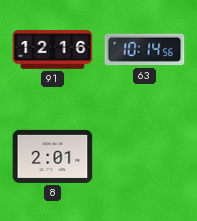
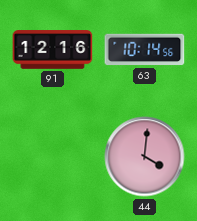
8: 2:01 -> none
44: none -> 4:01
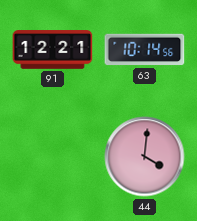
91: 12:16 -> 12:21
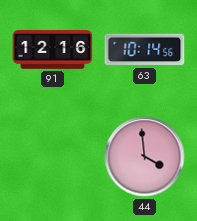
91: 12:21 -> 12:16
44: 4:01 -> 3:59
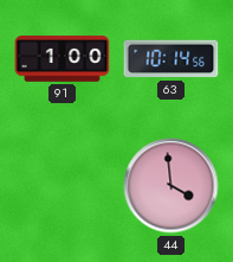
91: 12:16 -> 1:00
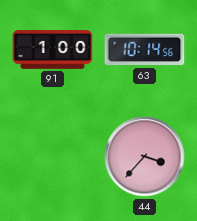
44: 3:59 -> 3:37
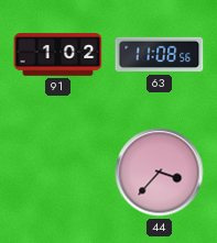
91: 1:00 -> 1:02
63: 10:14 -> 11:08
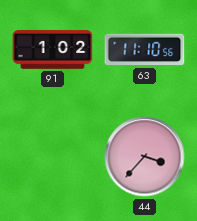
63: 11:08 -> 11:10
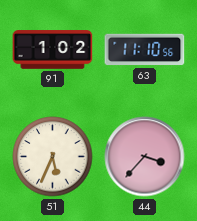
51: none -> 5:34
